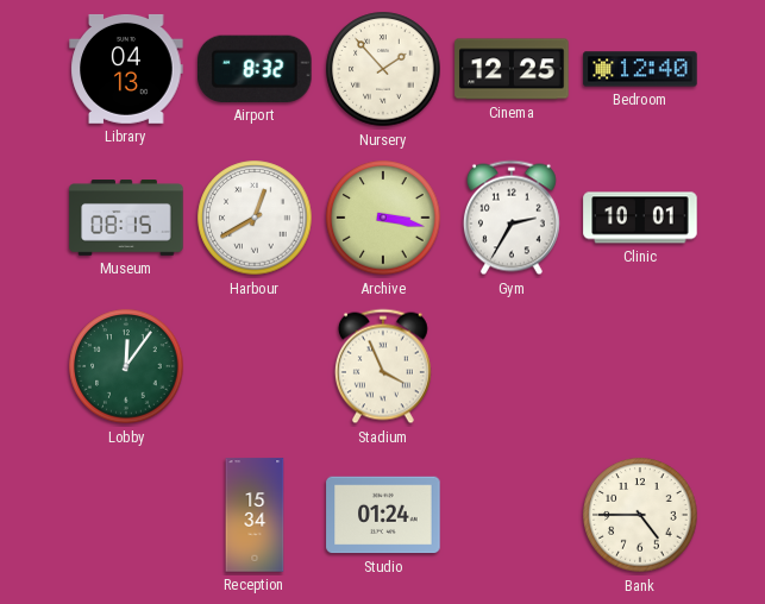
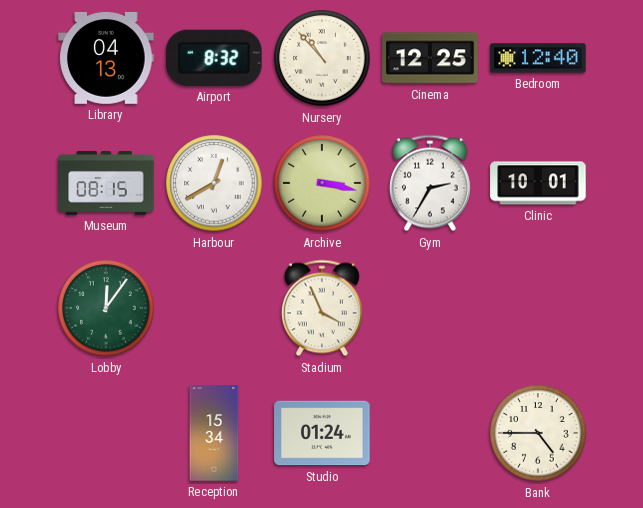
Nursery: 1:53 -> 10:53
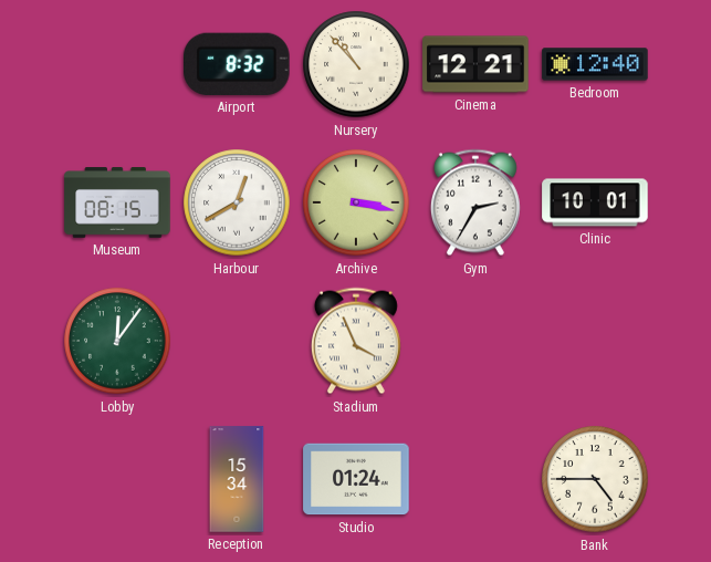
Library: 04:13 -> none
Cinema: 12:25 -> 12:21
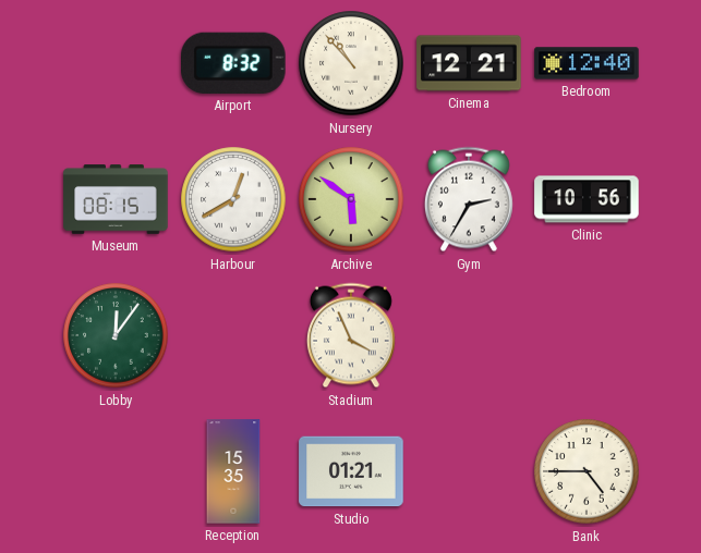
Archive: 3:17 -> 5:51
Clinic: 10:01 -> 10:56
Reception: 15:34 -> 15:35
Studio: 01:24 -> 01:21
